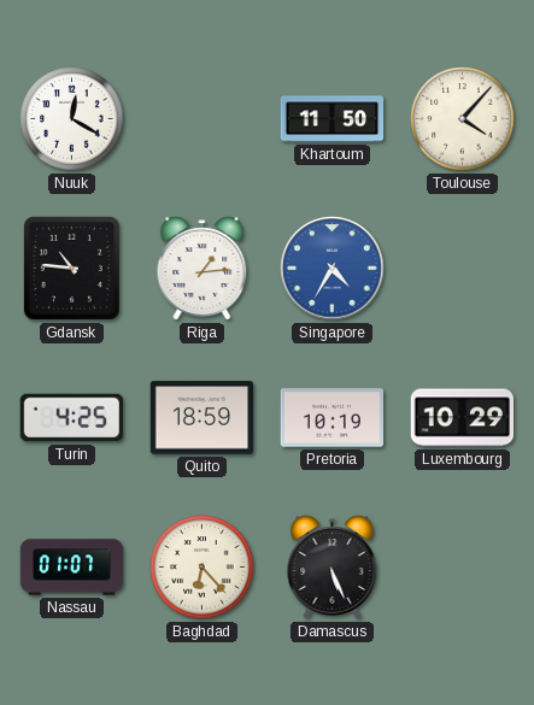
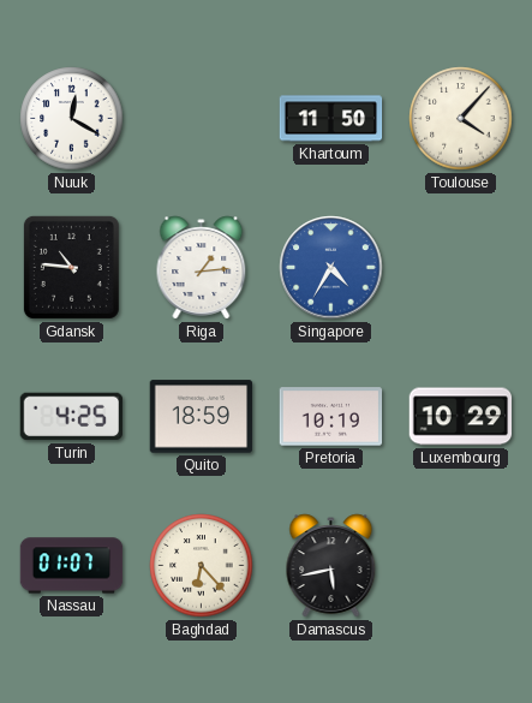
Damascus: 5:26 -> 5:43
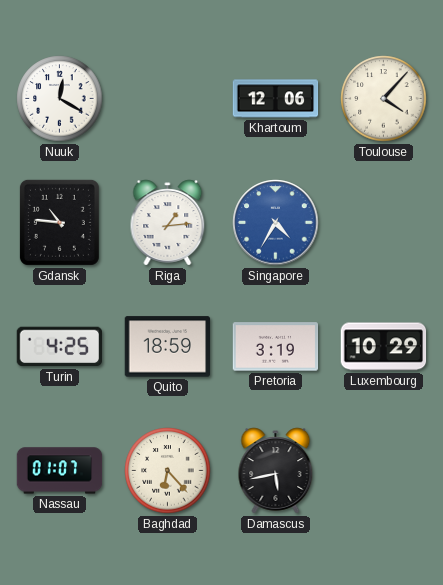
Khartoum: 11:50 -> 12:06
Pretoria: 10:19 -> 3:19
